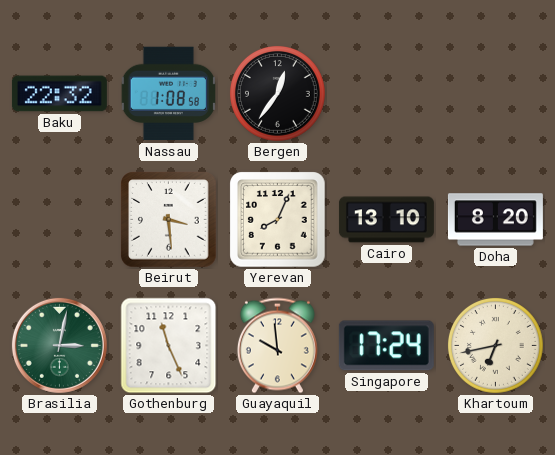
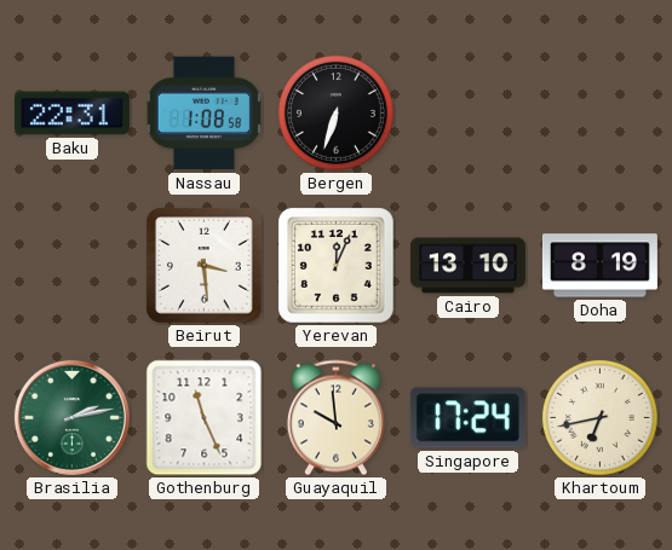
Baku: 22:32 -> 22:31
Bergen: 12:36 -> 6:33
Yerevan: 8:04 -> 12:04
Doha: 8:20 -> 8:19
Brasilia: 3:02 -> 2:13
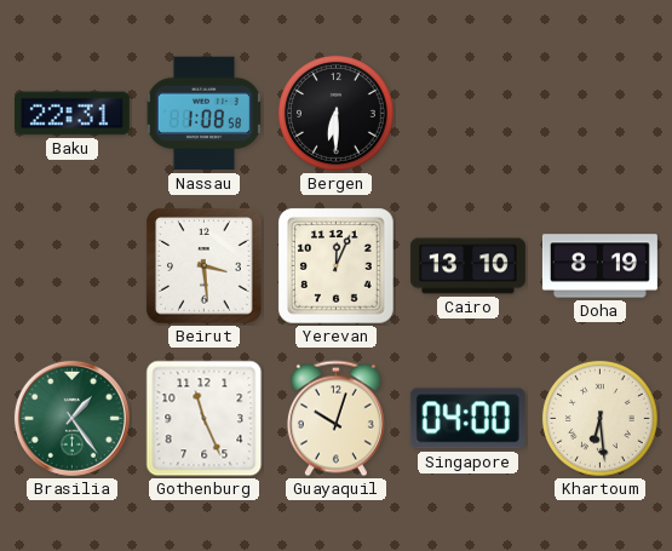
Bergen: 6:33 -> 6:30
Brasilia: 2:13 -> 1:24
Guayaquil: 9:59 -> 10:03
Singapore: 17:24 -> 04:00
Khartoum: 6:43 -> 6:29
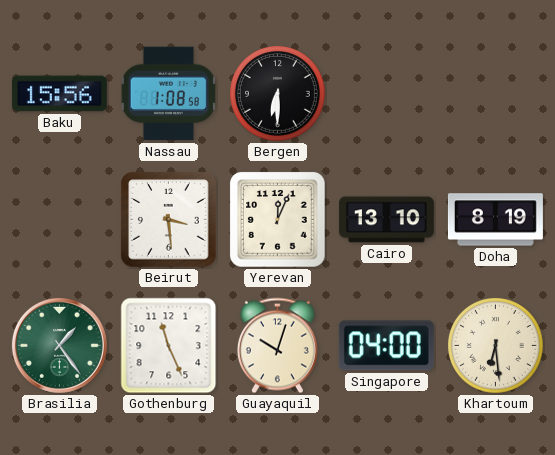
Baku: 22:31 -> 15:56
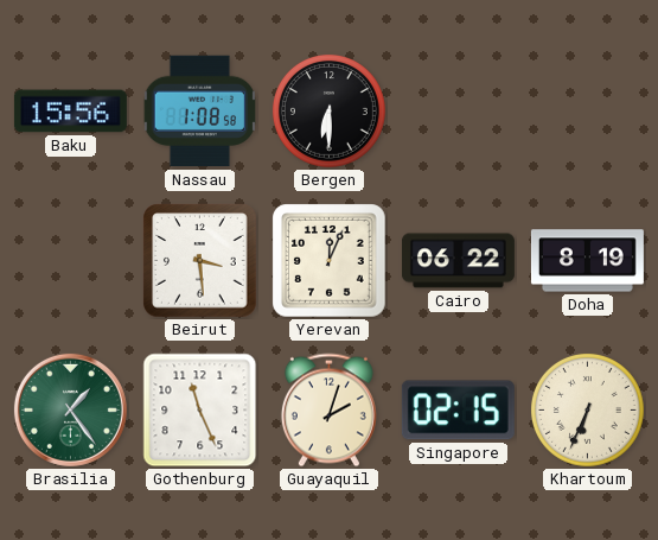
Cairo: 13:10 -> 06:22
Guayaquil: 10:03 -> 2:03
Singapore: 04:00 -> 02:15
Khartoum: 6:29 -> 6:34
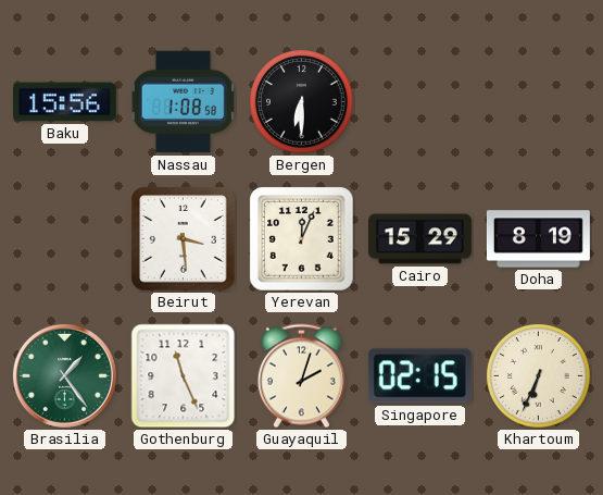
Cairo: 06:22 -> 15:29
